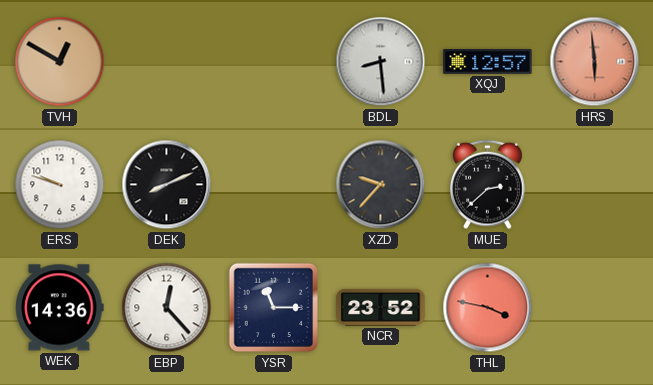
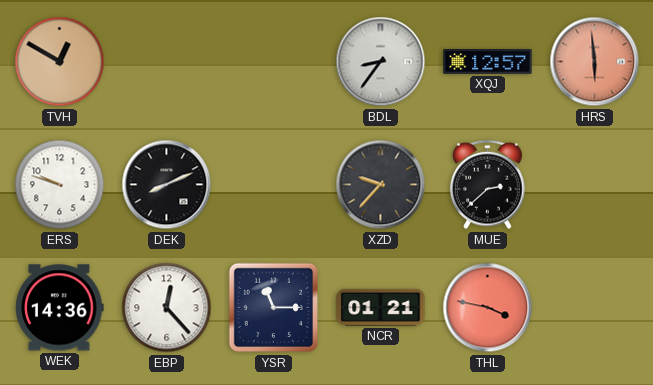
BDL: 8:29 -> 8:36
NCR: 23:52 -> 01:21
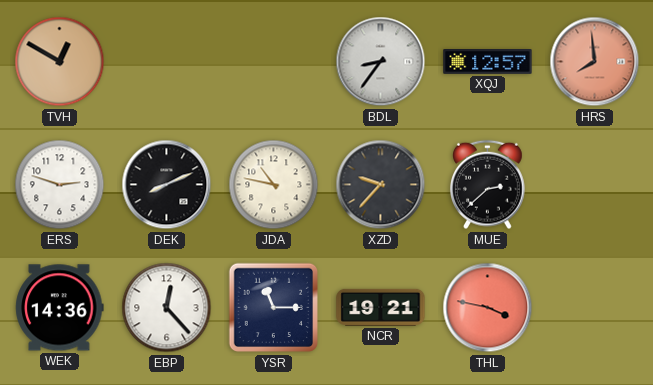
HRS: 5:59 -> 7:59
ERS: 9:48 -> 2:48
JDA: none -> 10:47
NCR: 01:21 -> 19:21
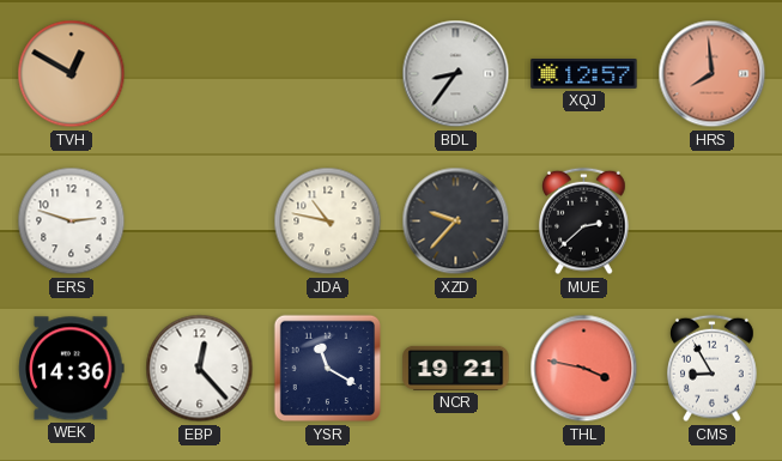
DEK: 8:11 -> none
YSR: 11:15 -> 11:20
CMS: none -> 8:55
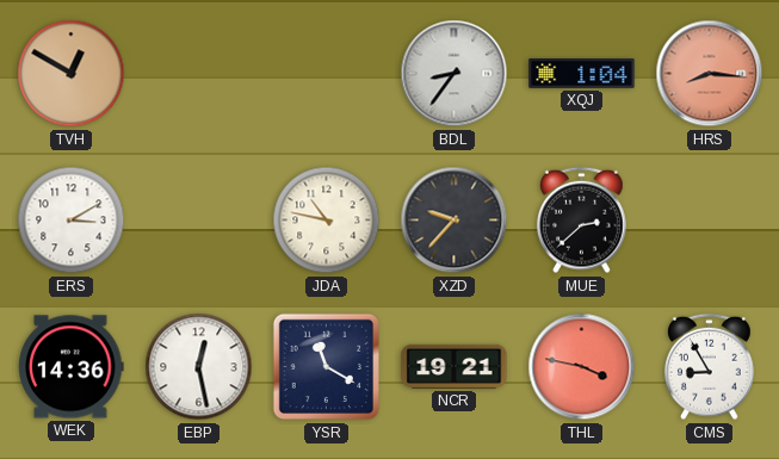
XQJ: 12:57 -> 1:04
HRS: 7:59 -> 8:16
ERS: 2:48 -> 3:10
EBP: 12:23 -> 12:28
